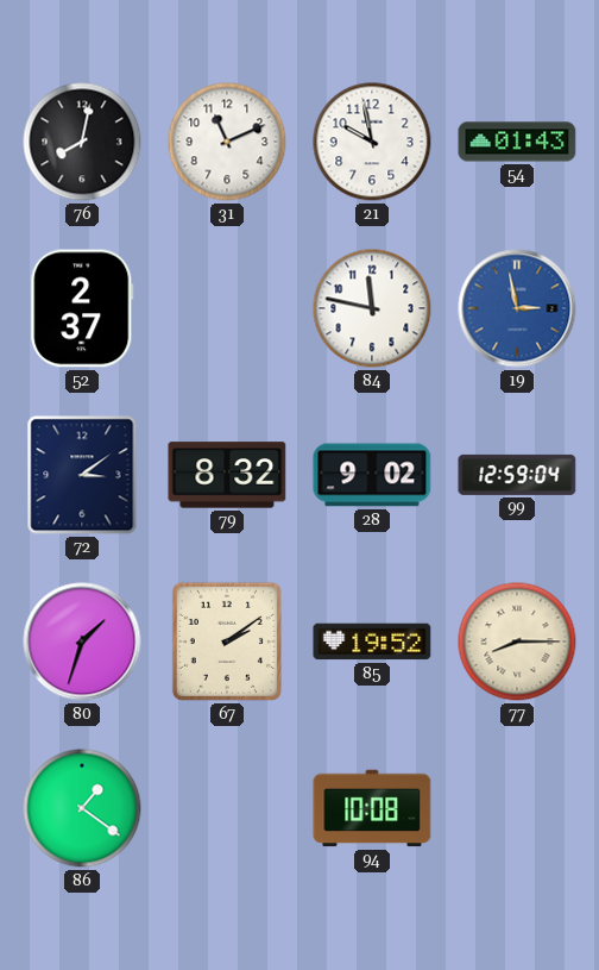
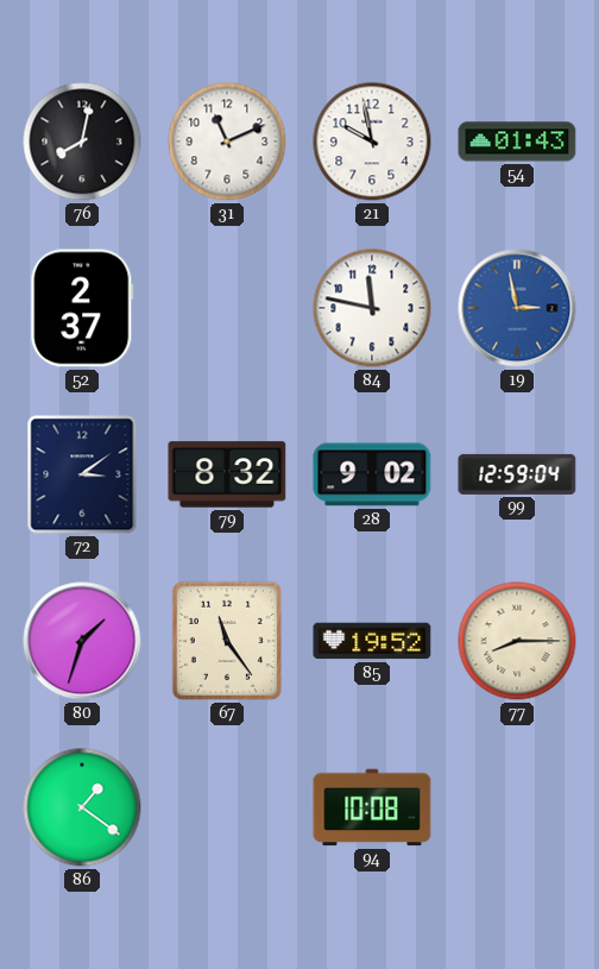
67: 2:09 -> 11:24
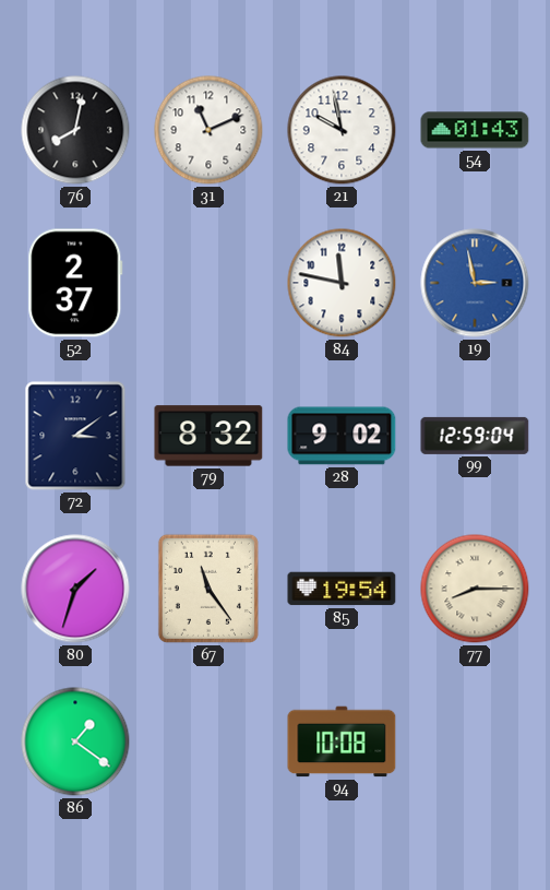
85: 19:52 -> 19:54
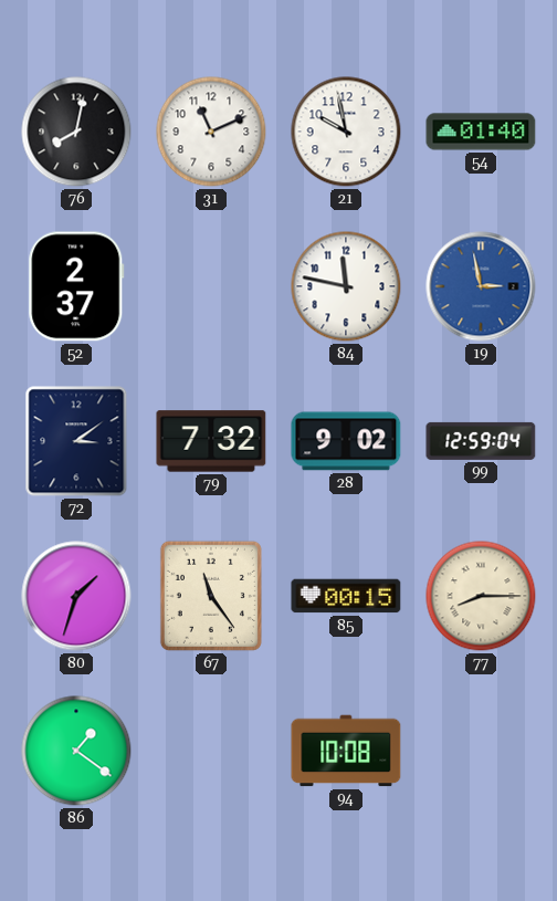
54: 01:43 -> 01:40
79: 8:32 -> 7:32
85: 19:54 -> 00:15
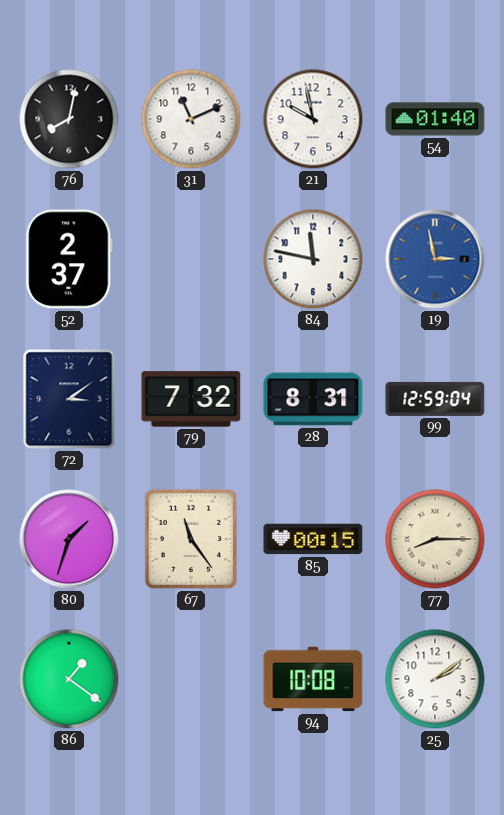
28: 9:02 -> 8:31
25: none -> 2:09
